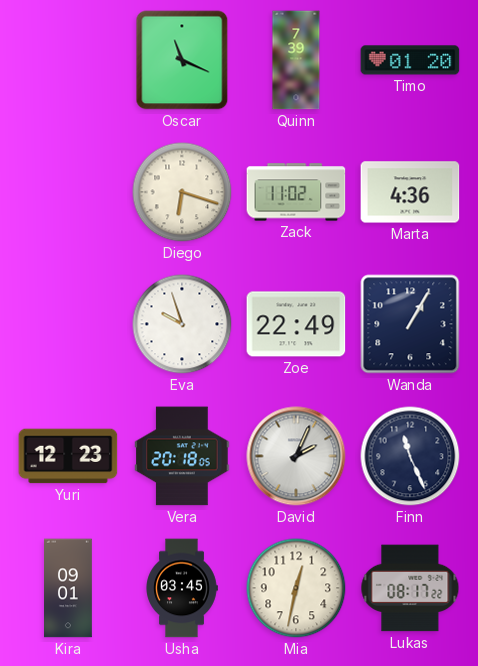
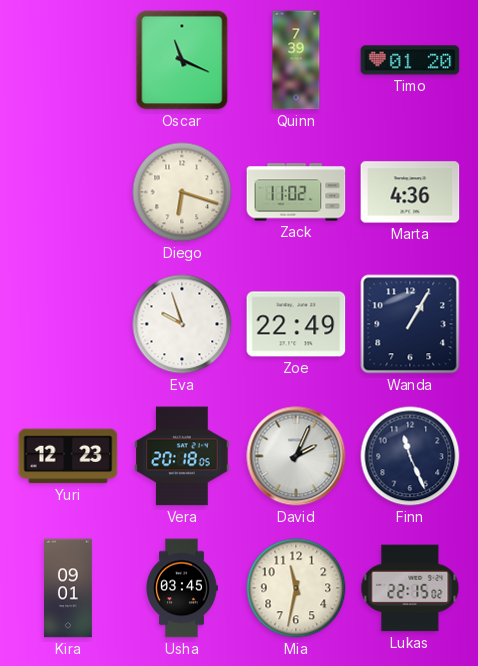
Mia: 12:32 -> 11:32
Lukas: 08:17 -> 22:15
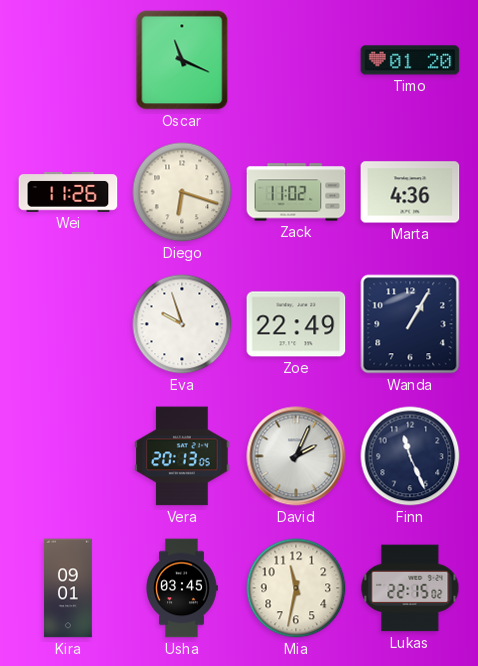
Quinn: 7:39 -> none
Wei: none -> 11:26
Yuri: 12:23 -> none
Vera: 20:18 -> 20:13
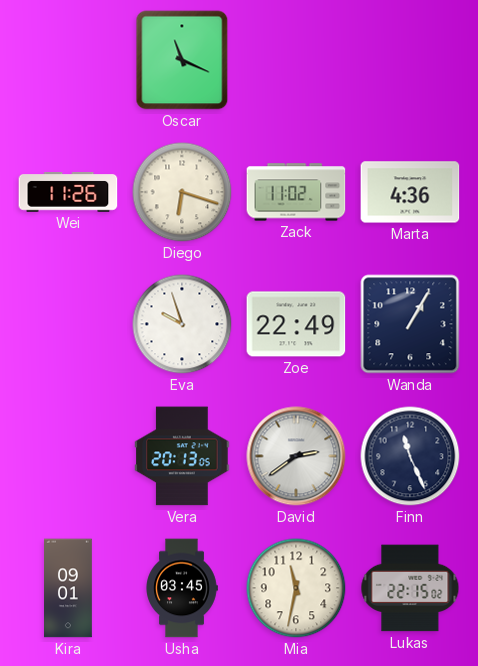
Timo: 01:20 -> none
David: 2:04 -> 2:39
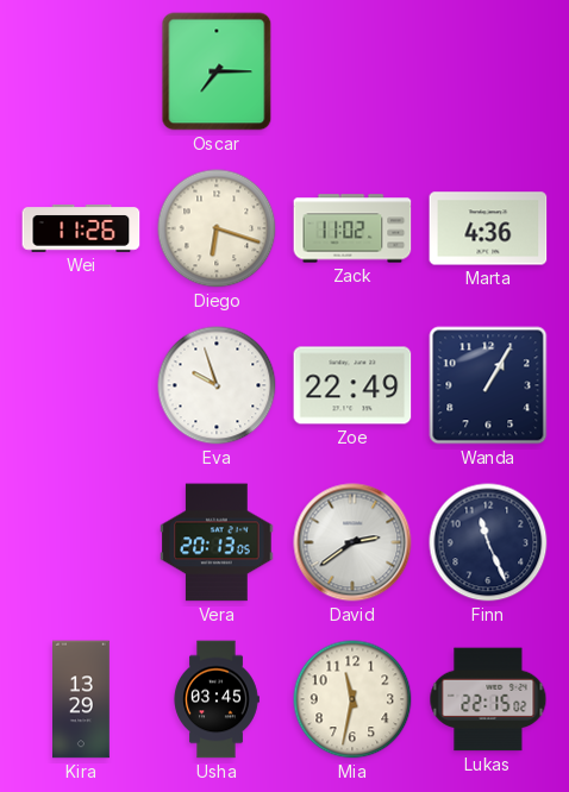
Oscar: 11:19 -> 7:15
Kira: 09:01 -> 13:29
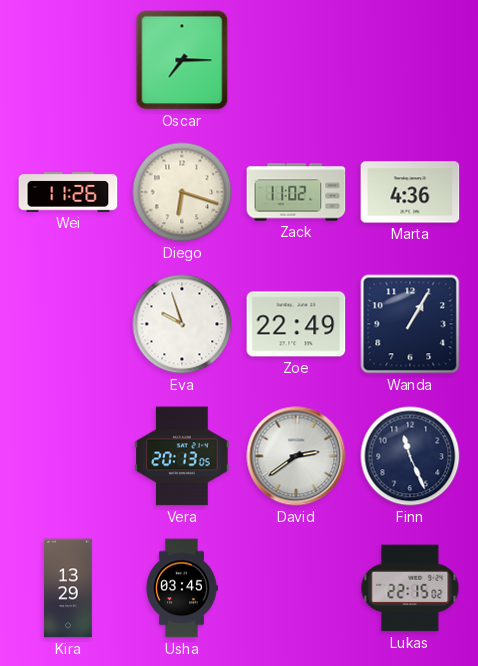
Mia: 11:32 -> none
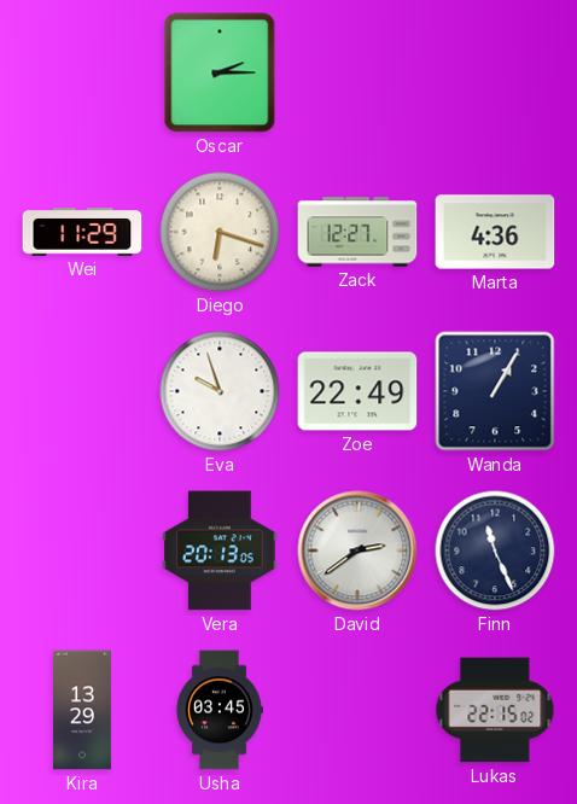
Oscar: 7:15 -> 2:15
Wei: 11:26 -> 11:29
Zack: 11:02 -> 12:27
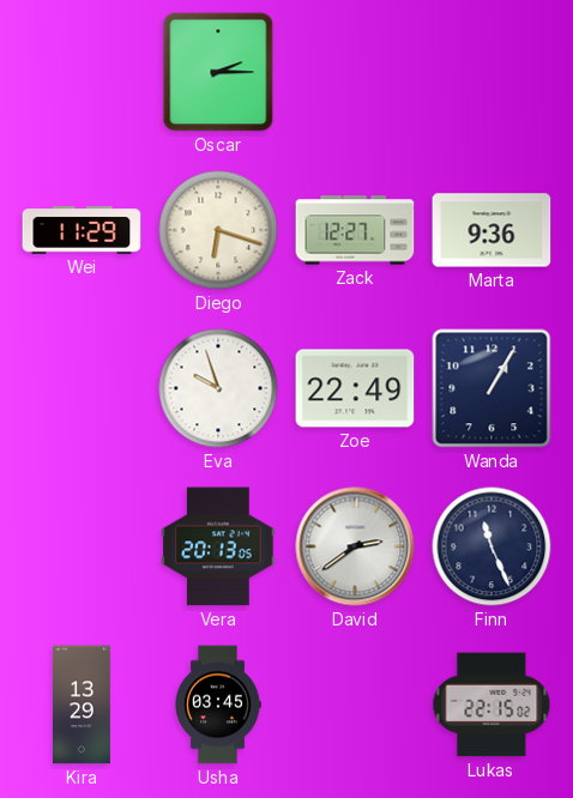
Marta: 4:36 -> 9:36
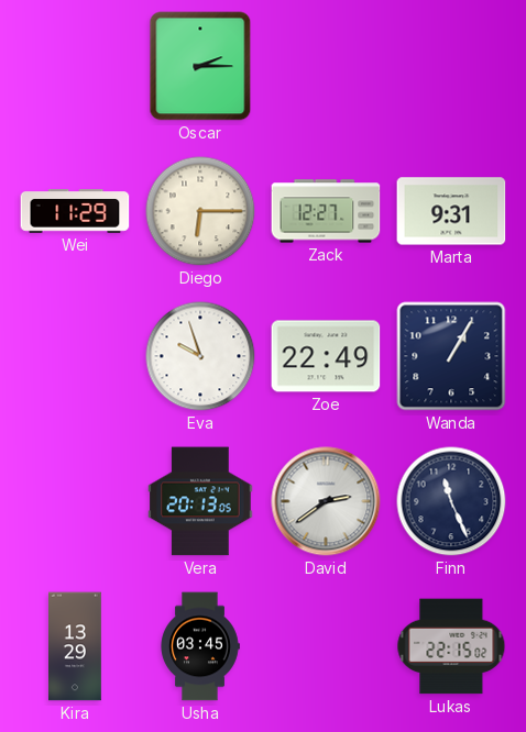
Diego: 6:18 -> 6:15
Marta: 9:36 -> 9:31
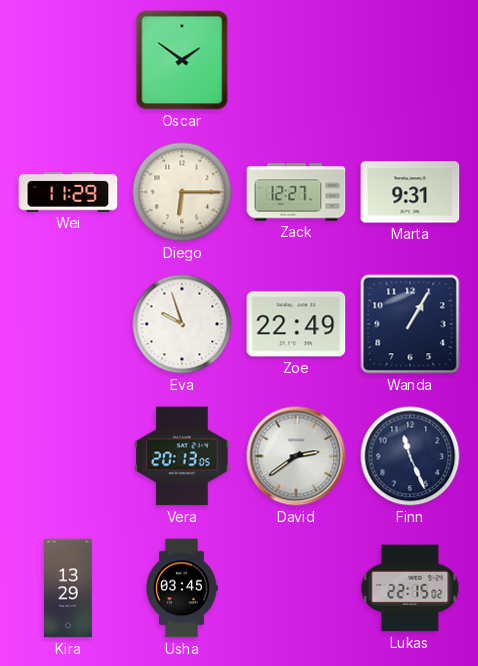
Oscar: 2:15 -> 1:51
